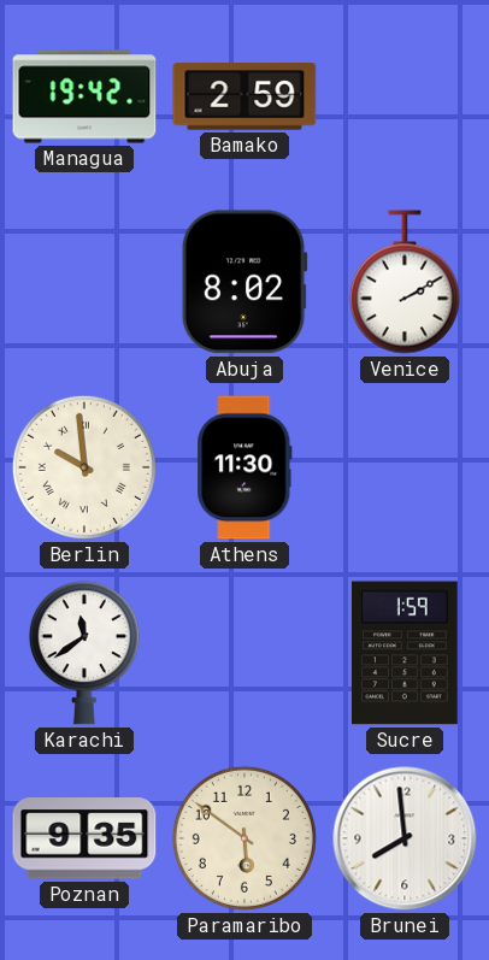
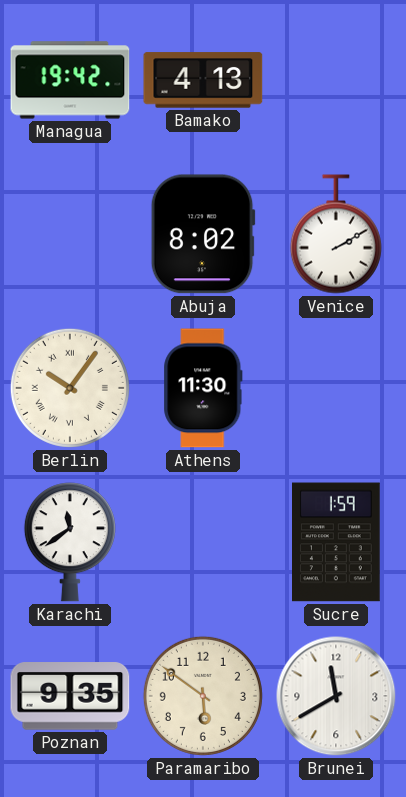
Bamako: 2:59 -> 4:13
Berlin: 9:59 -> 10:06
Brunei: 7:59 -> 11:40
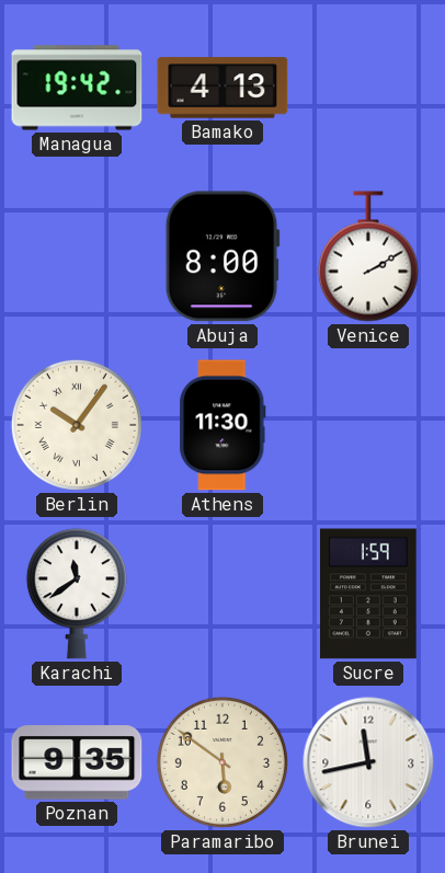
Abuja: 8:02 -> 8:00
Brunei: 11:40 -> 11:43
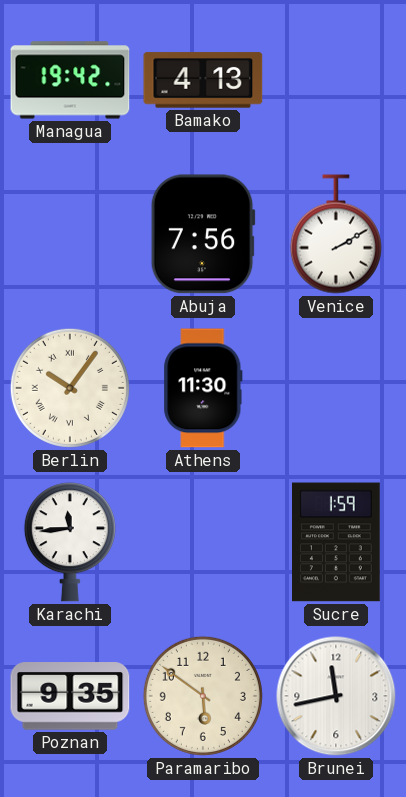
Abuja: 8:00 -> 7:56
Karachi: 11:39 -> 11:44
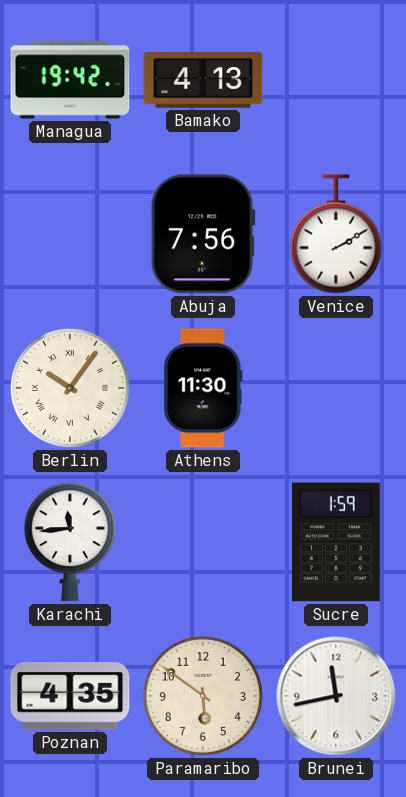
Poznan: 9:35 -> 4:35
